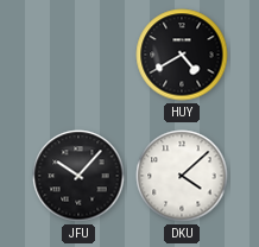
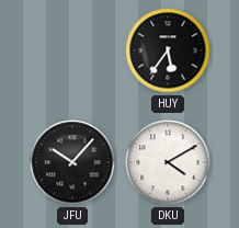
HUY: 4:40 -> 5:36
DKU: 4:08 -> 4:10
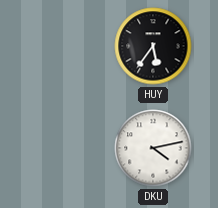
JFU: 10:07 -> none
DKU: 4:10 -> 4:13
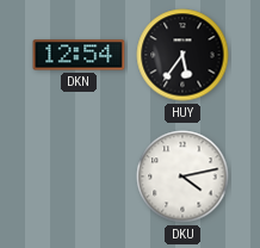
DKN: none -> 12:54
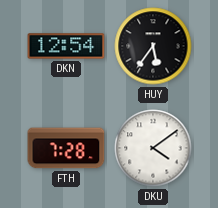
FTH: none -> 7:28
DKU: 4:13 -> 4:09
